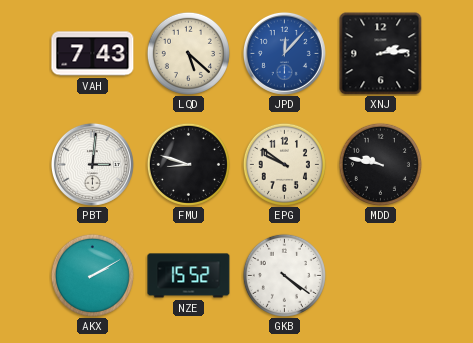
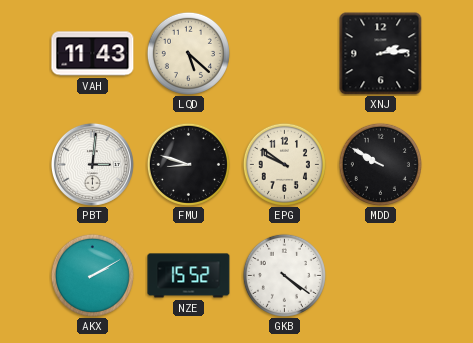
VAH: 7:43 -> 11:43
JPD: 12:07 -> none
MDD: 9:47 -> 9:50
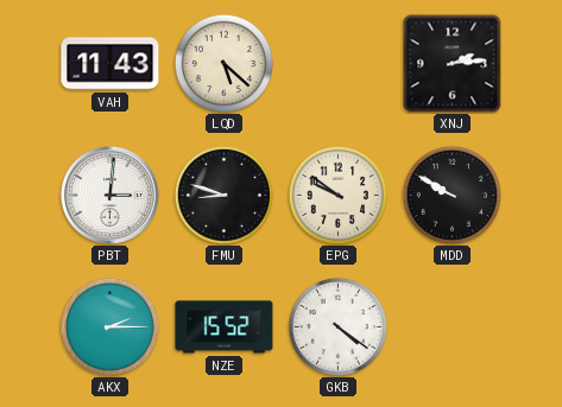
AKX: 2:10 -> 2:15
